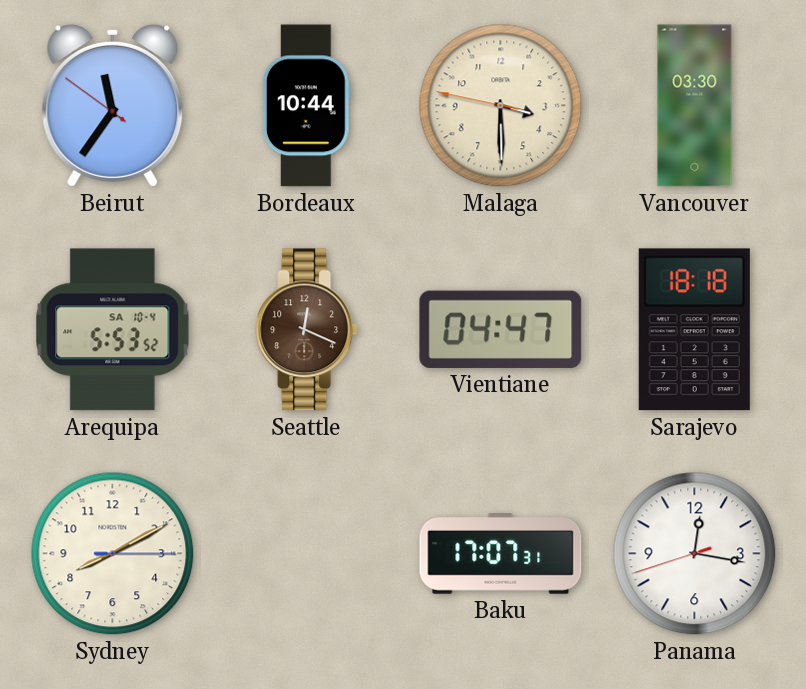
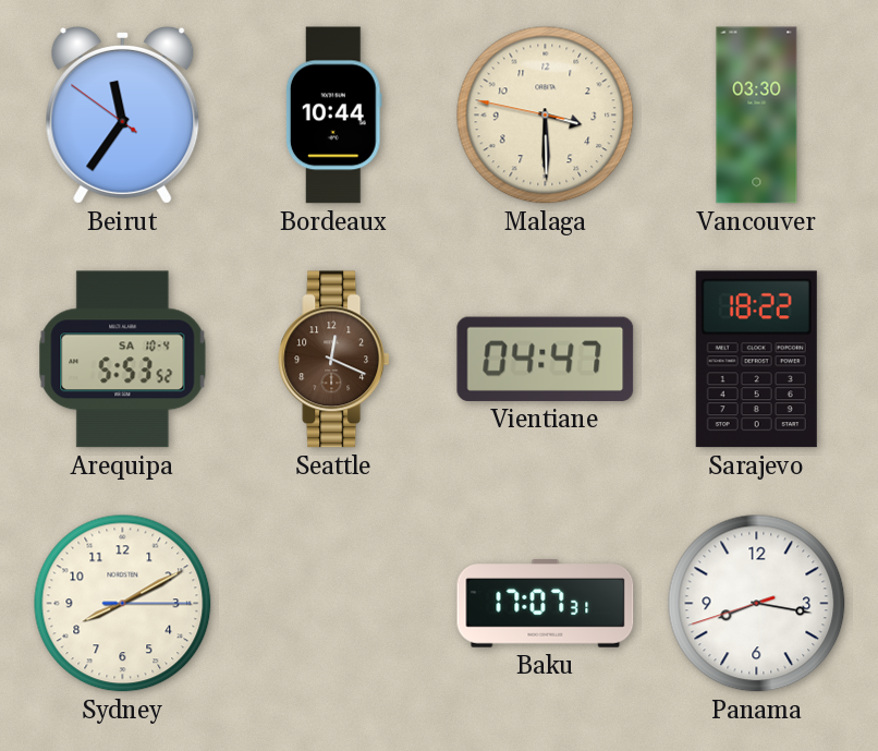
Sarajevo: 18:18 -> 18:22
Panama: 12:16 -> 8:16
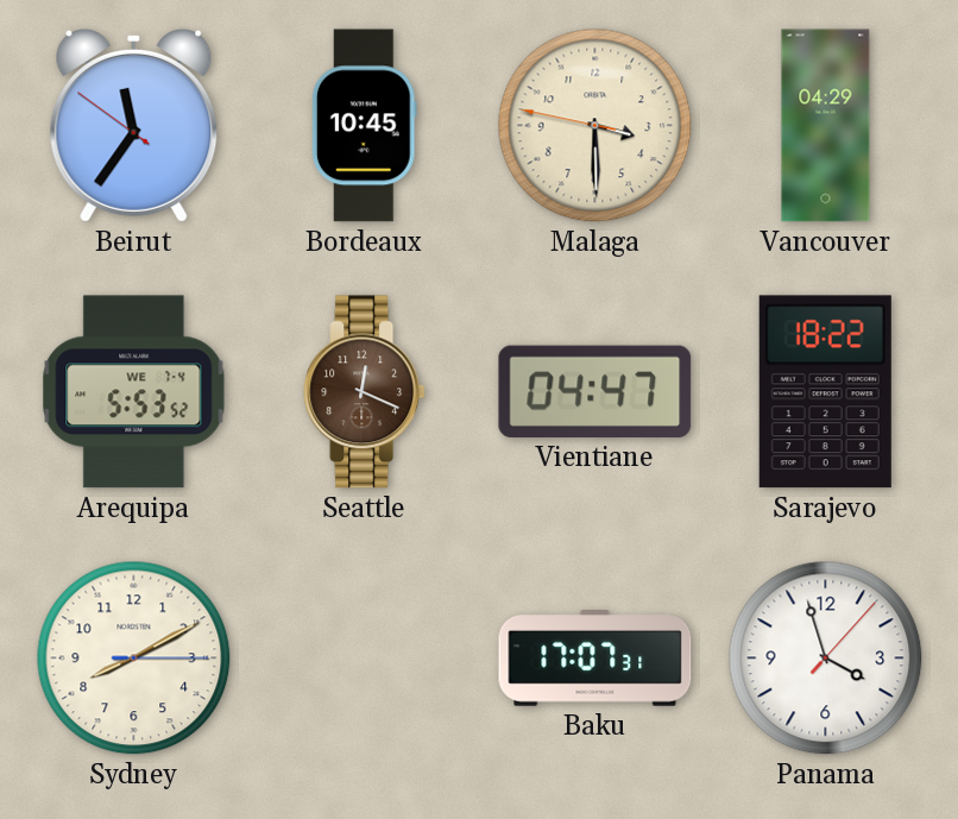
Bordeaux: 10:44 -> 10:45
Vancouver: 03:30 -> 04:29
Arequipa date: SA 10-4 -> WE 7-4
Panama: 8:16 -> 3:57
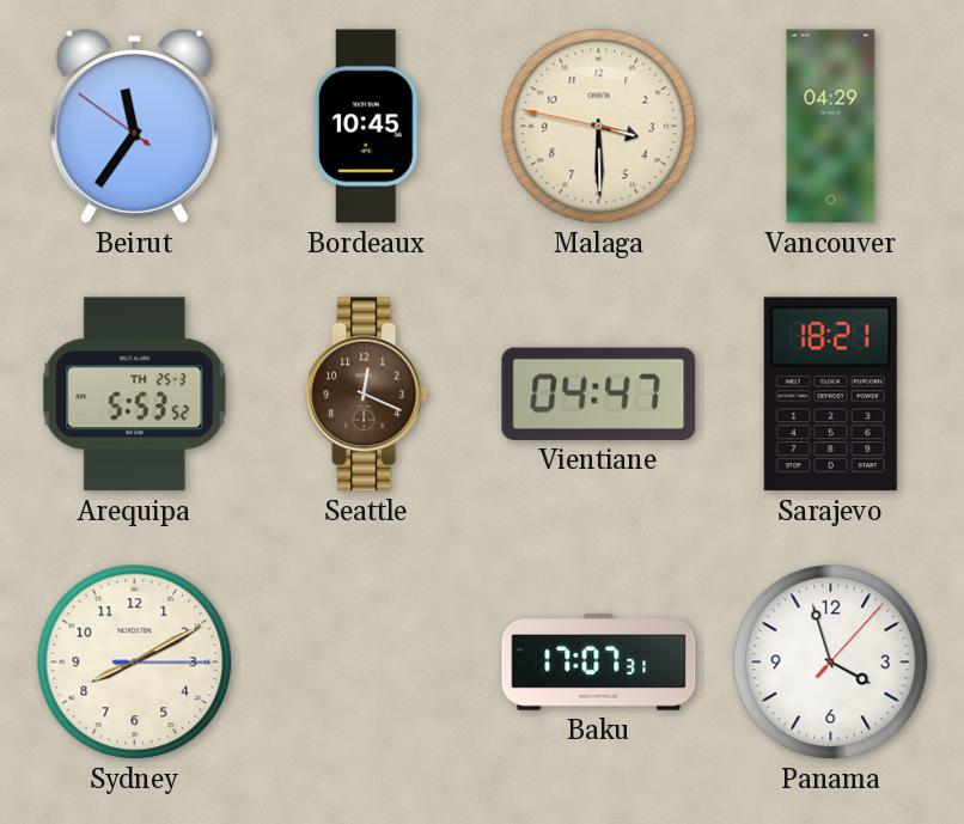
Arequipa date: WE 7-4 -> TH 25-3
Sarajevo: 18:22 -> 18:21
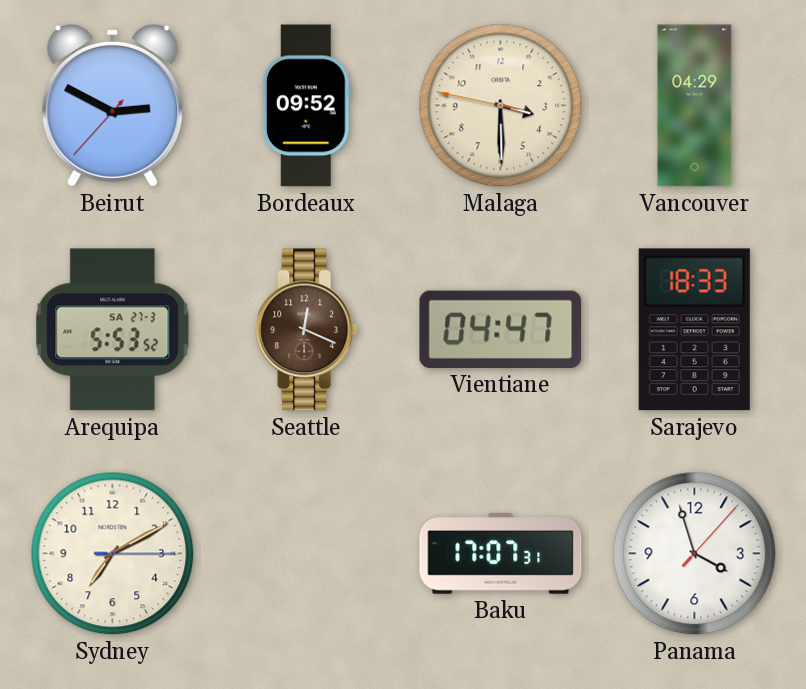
Beirut: 11:35 -> 2:49
Bordeaux: 10:45 -> 09:52
Arequipa date: TH 25-3 -> SA 27-3
Sarajevo: 18:21 -> 18:33
Sydney: 8:10 -> 7:10
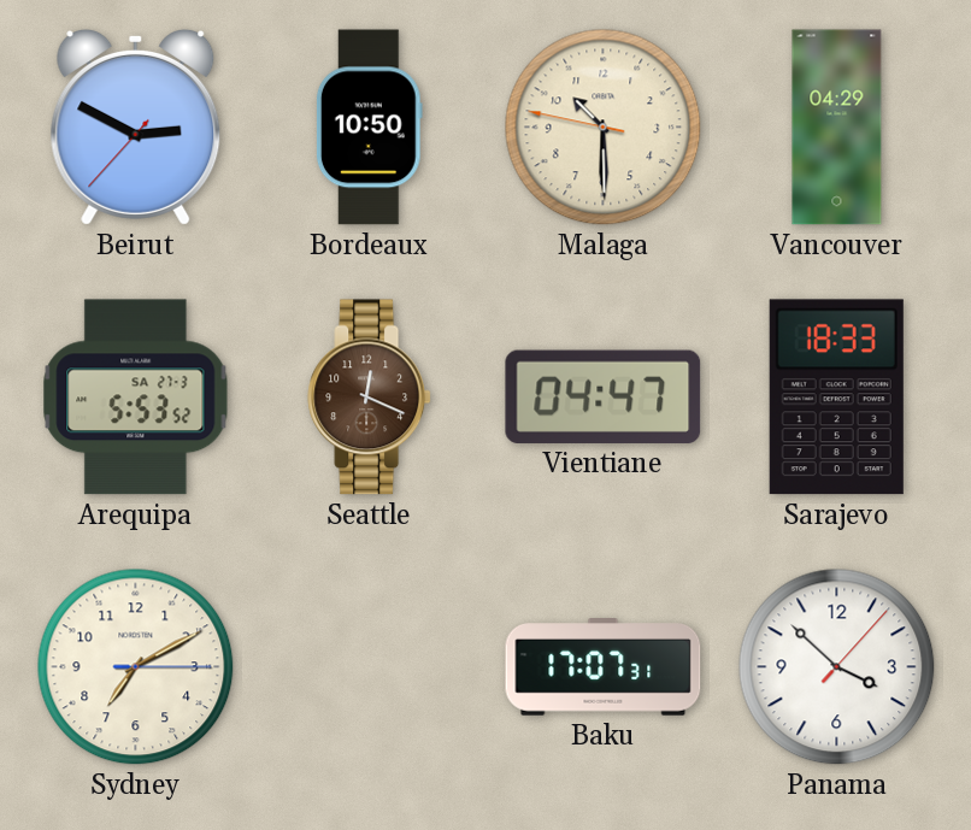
Bordeaux: 09:52 -> 10:50
Malaga: 3:29 -> 10:29
Panama: 3:57 -> 3:52
